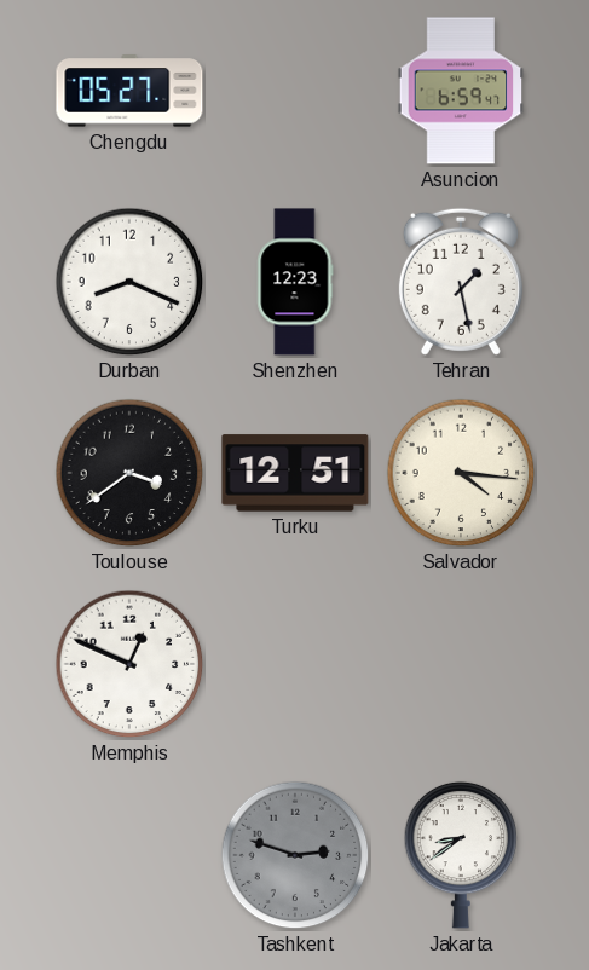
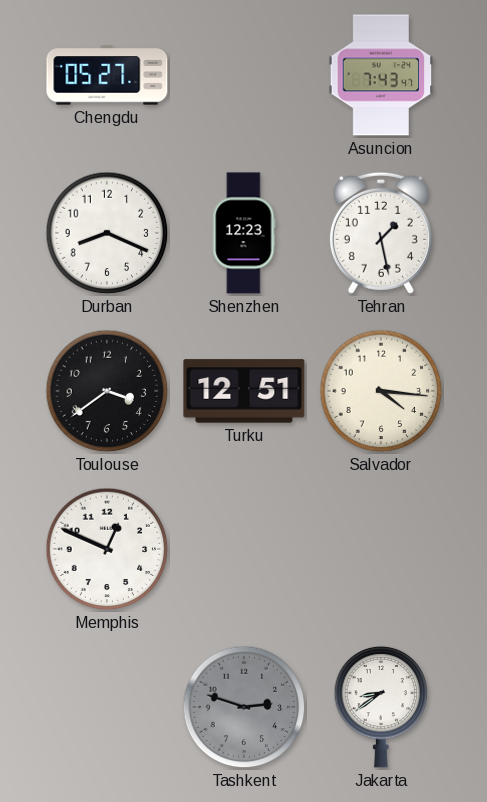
Asuncion: 6:59 -> 7:43
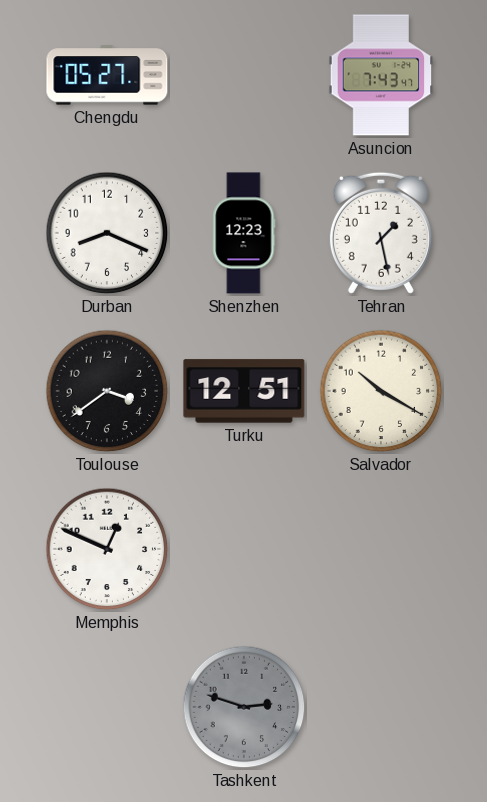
Salvador: 4:16 -> 10:20
Jakarta: 8:39 -> none
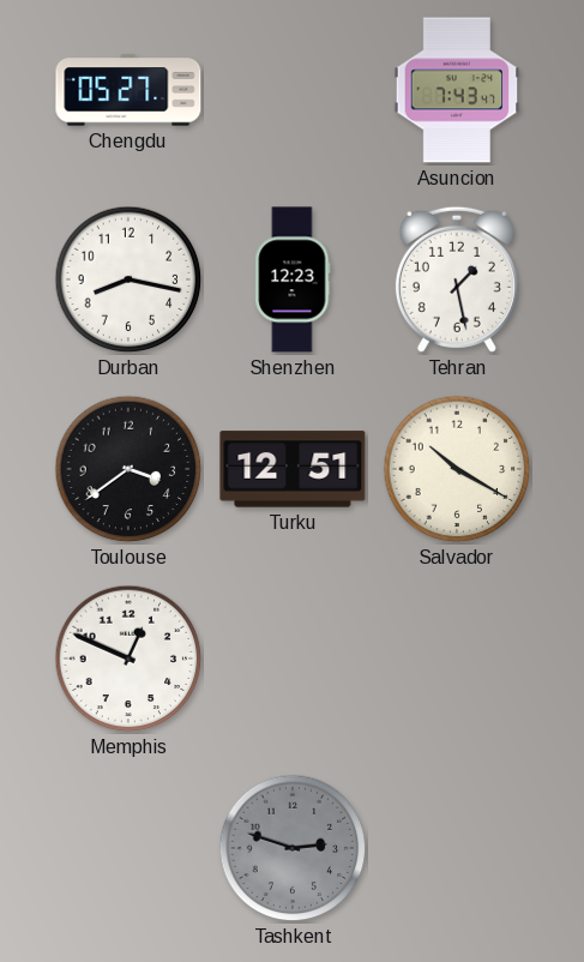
Durban: 8:19 -> 8:17
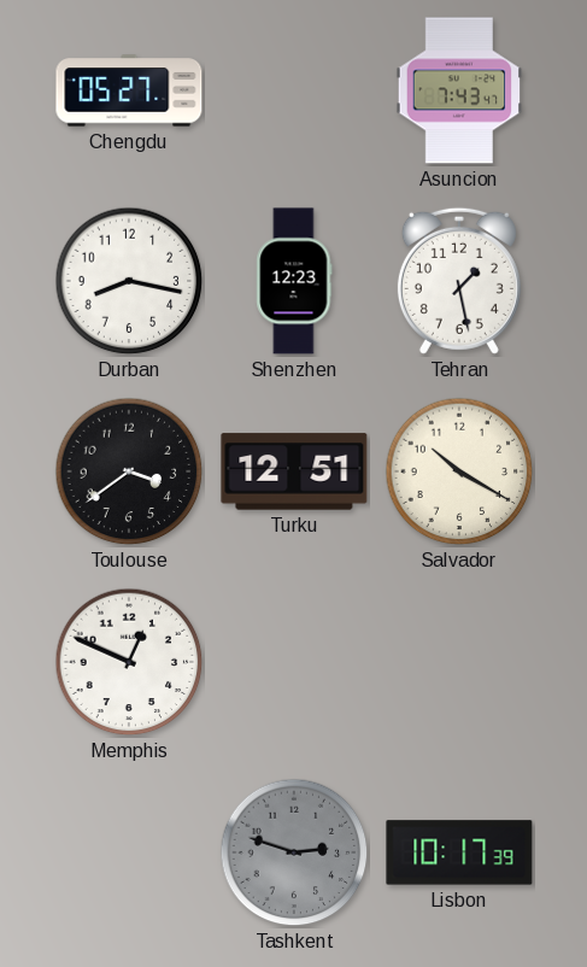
Lisbon: none -> 10:17
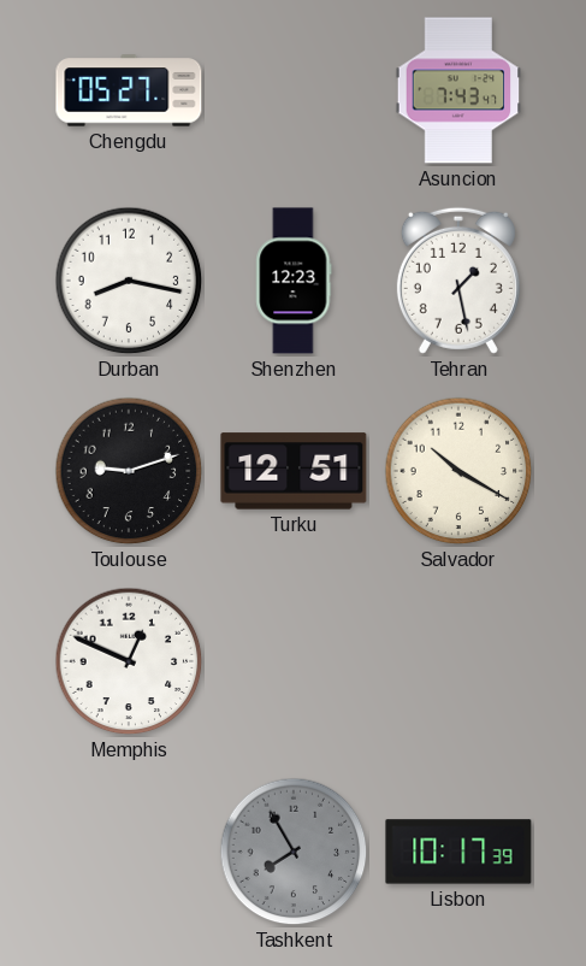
Toulouse: 3:39 -> 9:12
Tashkent: 2:48 -> 7:55
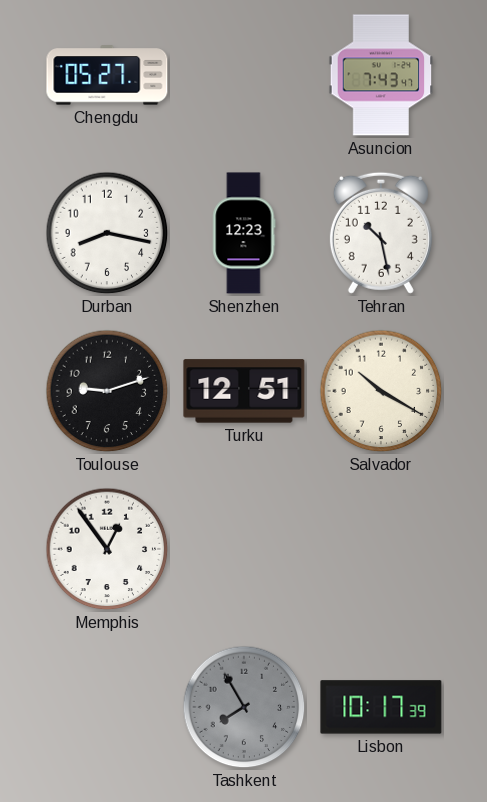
Tehran: 1:28 -> 10:28
Memphis: 12:49 -> 12:54
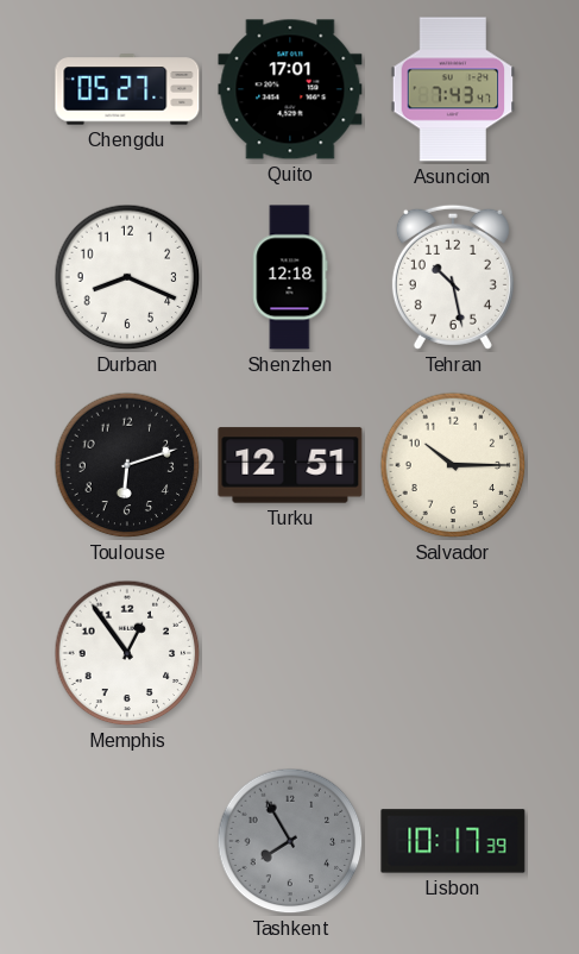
Quito: none -> 17:01
Durban: 8:17 -> 8:19
Shenzhen: 12:23 -> 12:18
Toulouse: 9:12 -> 6:12
Salvador: 10:20 -> 10:15
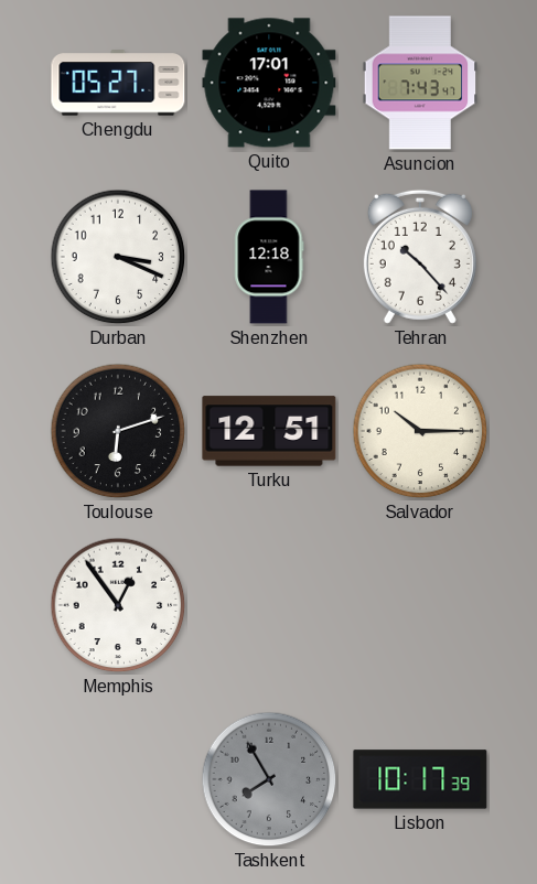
Durban: 8:19 -> 3:19
Tehran: 10:28 -> 10:23
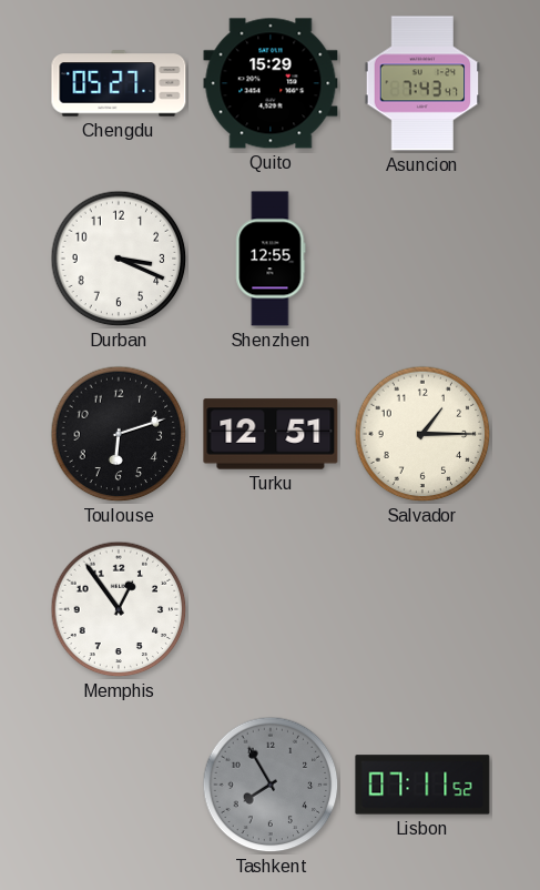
Quito: 17:01 -> 15:29
Shenzhen: 12:18 -> 12:55
Tehran: 10:23 -> none
Salvador: 10:15 -> 1:15
Lisbon: 10:17 -> 07:11
